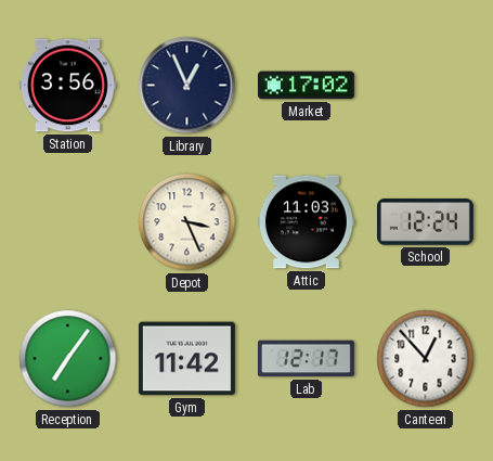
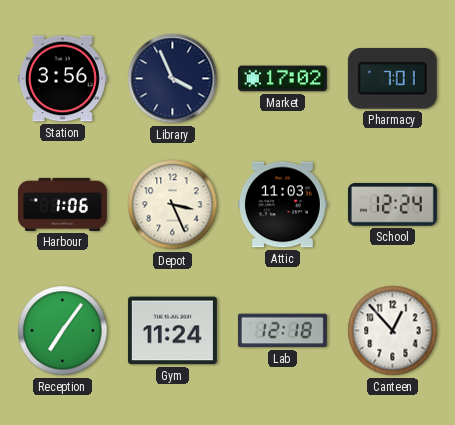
Library: 12:56 -> 3:56
Pharmacy: none -> 7:01
Harbour: none -> 1:06
Gym: 11:42 -> 11:24
Lab: 12:17 -> 12:18
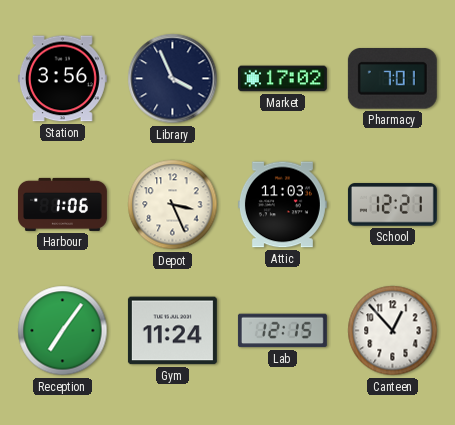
School: 12:24 -> 12:21
Lab: 12:18 -> 12:15
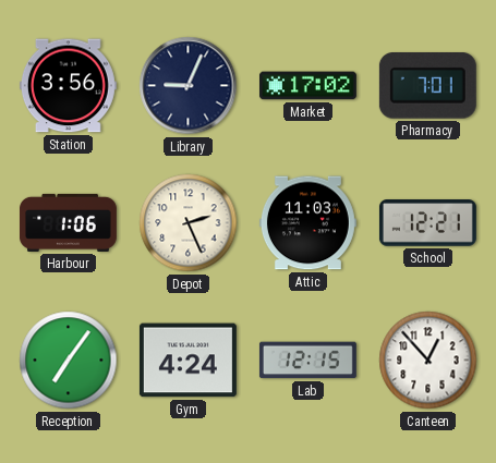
Library: 3:56 -> 9:04
Depot: 3:26 -> 2:26
Gym: 11:24 -> 4:24
